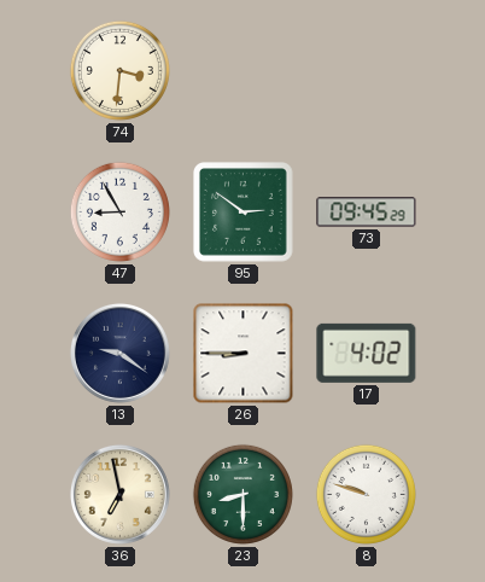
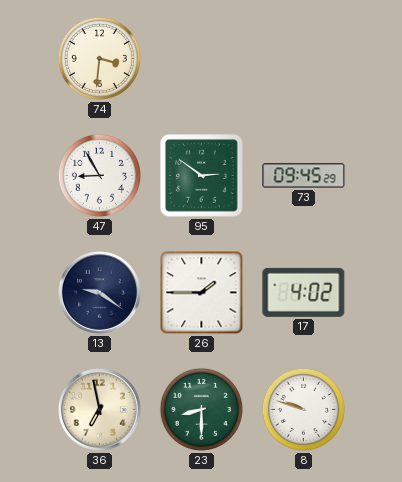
26: 8:45 -> 1:45
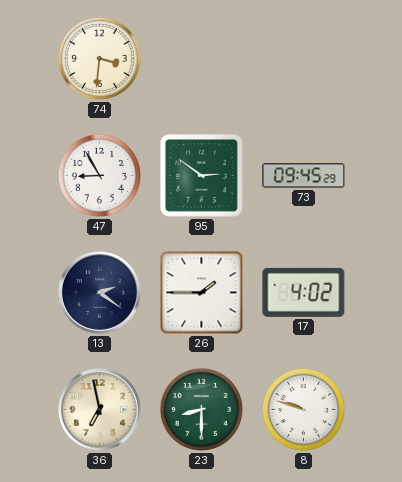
13: 9:21 -> 2:21
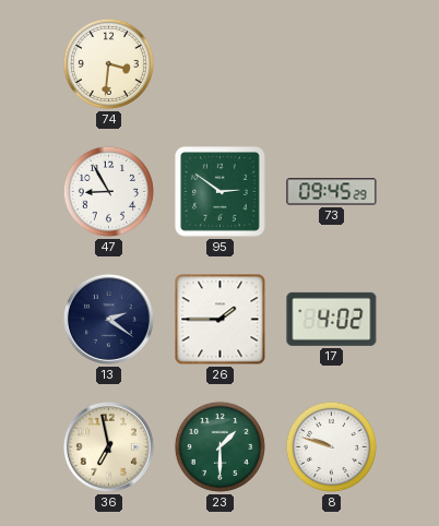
23: 8:30 -> 1:30
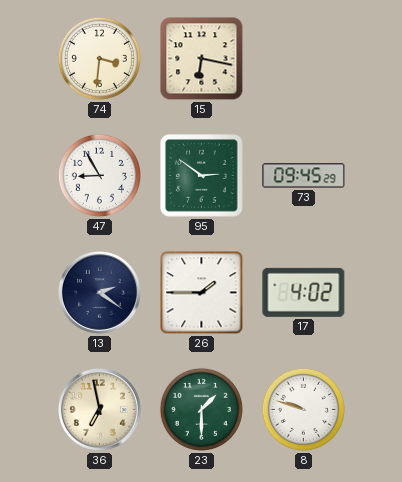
15: none -> 6:17
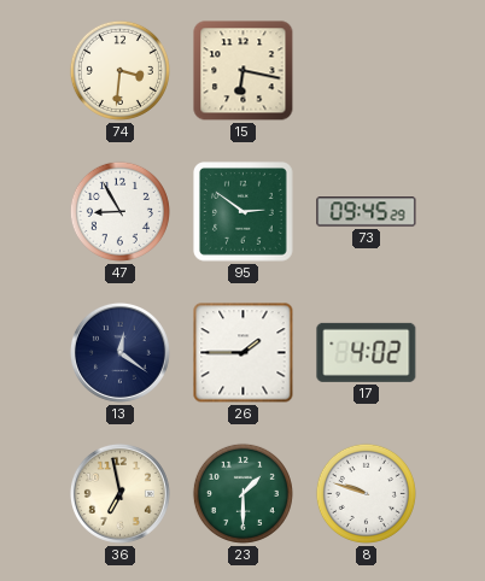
13: 2:21 -> 12:21
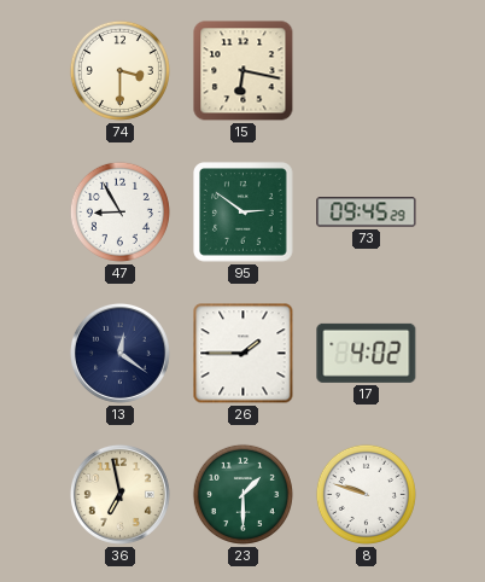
74: 3:31 -> 3:30
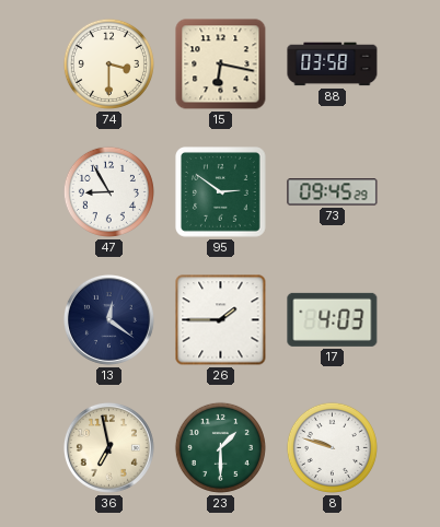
88: none -> 03:58
17: 4:02 -> 4:03
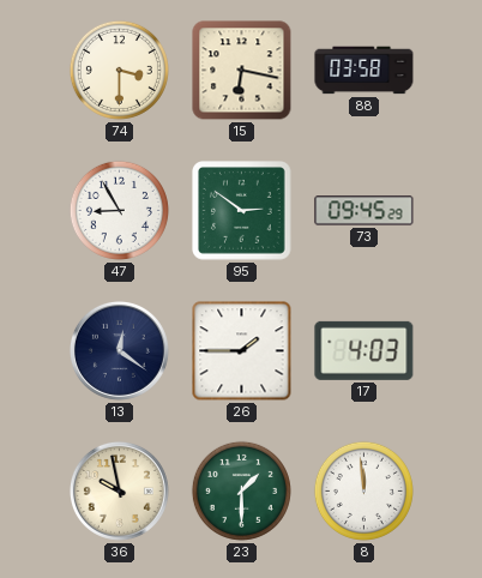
36: 6:58 -> 9:58
8: 9:48 -> 11:59
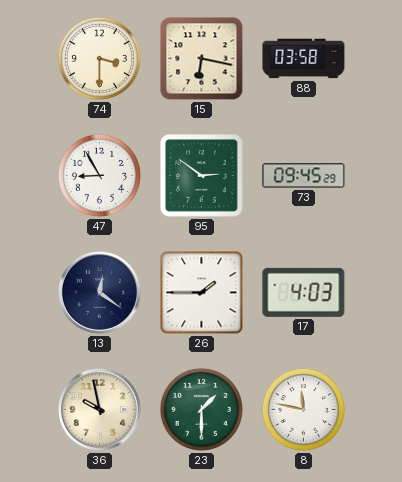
8: 11:59 -> 11:47
